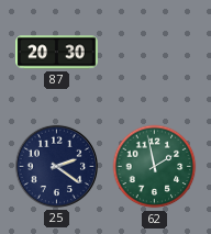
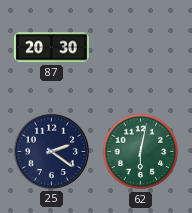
62: 1:58 -> 6:02
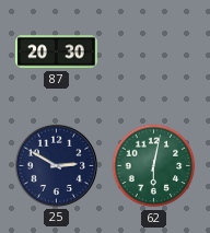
25: 2:21 -> 2:50
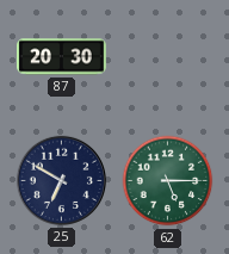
25: 2:50 -> 6:50
62: 6:02 -> 5:15
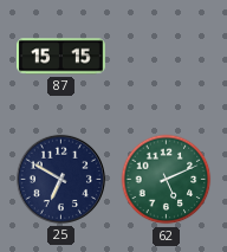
87: 20:30 -> 15:15
62: 5:15 -> 5:11
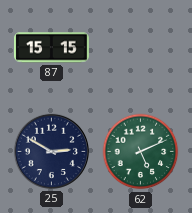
25: 6:50 -> 2:50
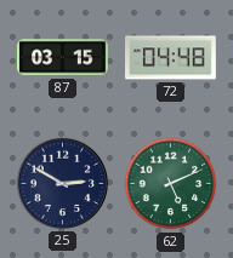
87: 15:15 -> 03:15
72: none -> 04:48
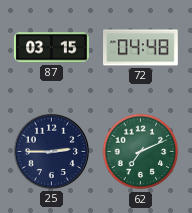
25: 2:50 -> 2:45
62: 5:11 -> 7:11
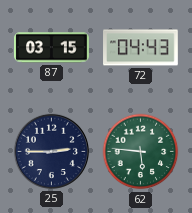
72: 04:48 -> 04:43
62: 7:11 -> 5:46
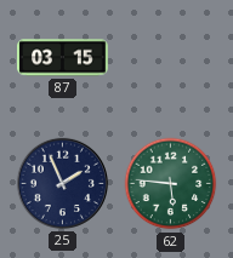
72: 04:43 -> none
25: 2:45 -> 1:56
